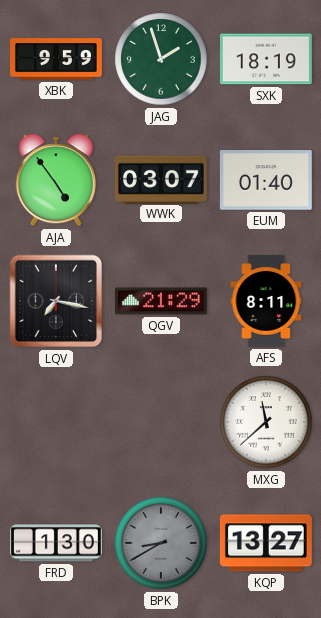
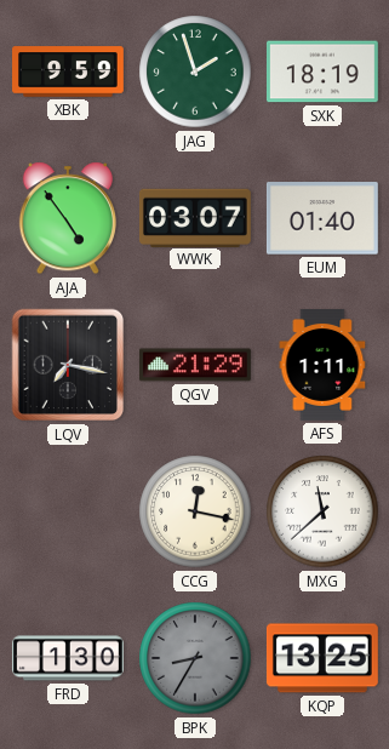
AFS: 8:11 -> 1:11
CCG: none -> 12:17
BPK: 8:40 -> 8:35
KQP: 13:27 -> 13:25
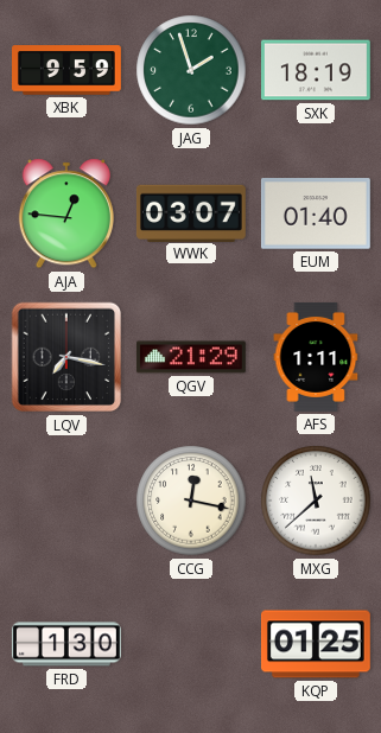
AJA: 4:54 -> 12:46
BPK: 8:35 -> none
KQP: 13:25 -> 01:25
